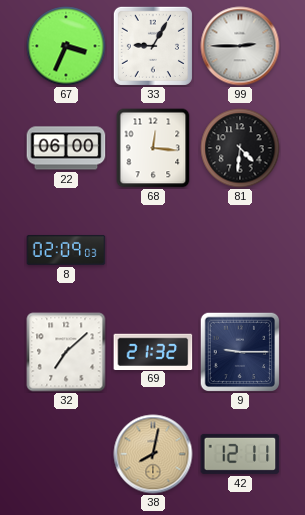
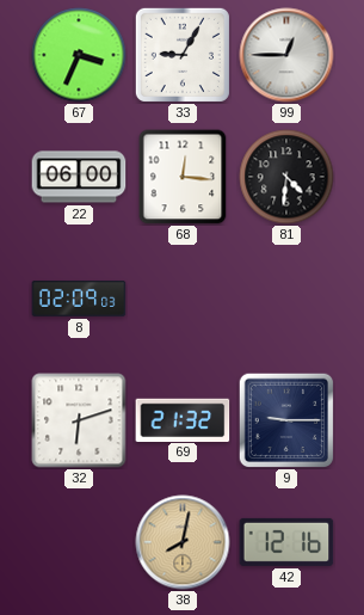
99: 2:45 -> 12:45
32: 7:08 -> 6:12
42: 12:11 -> 12:16
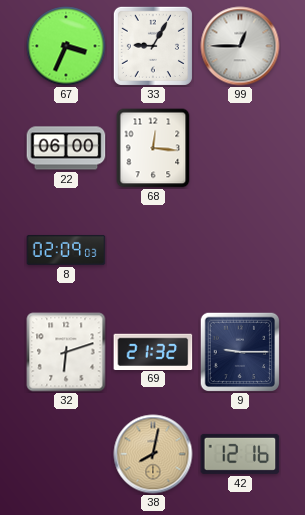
81: 4:31 -> none
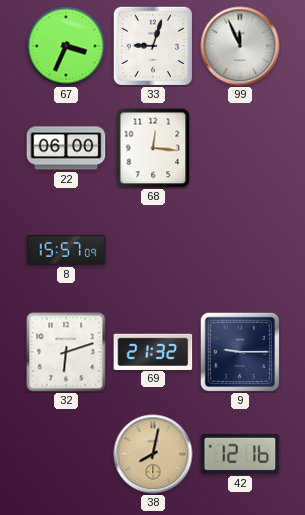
33: 9:05 -> 9:03
99: 12:45 -> 11:56
8: 02:09 -> 15:57
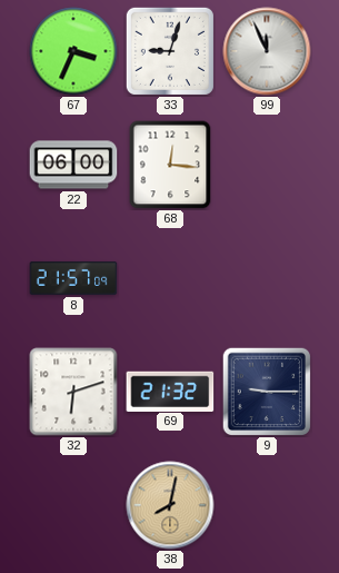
8: 15:57 -> 21:57
42: 12:16 -> none
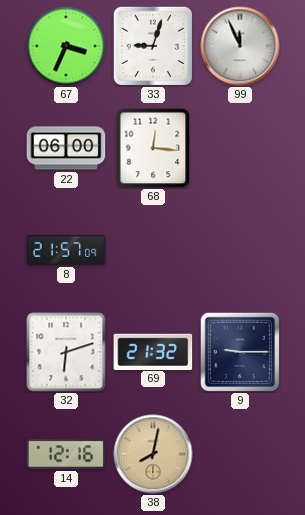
14: none -> 12:16
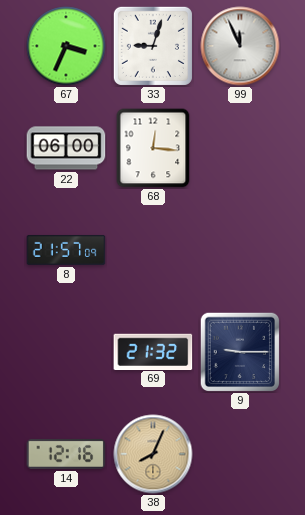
32: 6:12 -> none
38: 8:02 -> 8:04
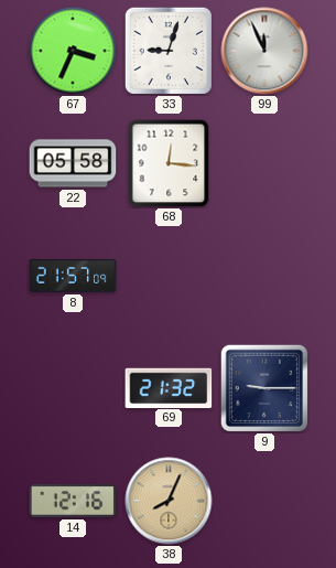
22: 06:00 -> 05:58
